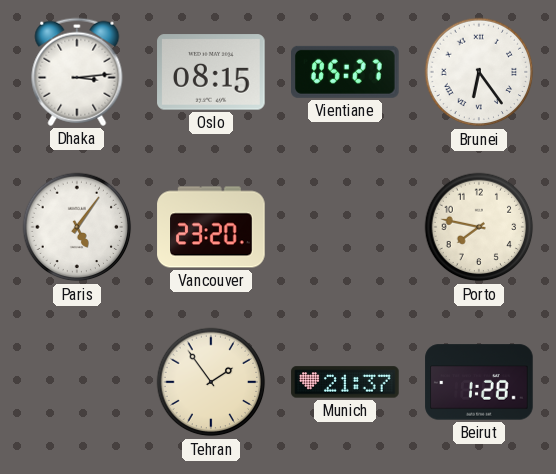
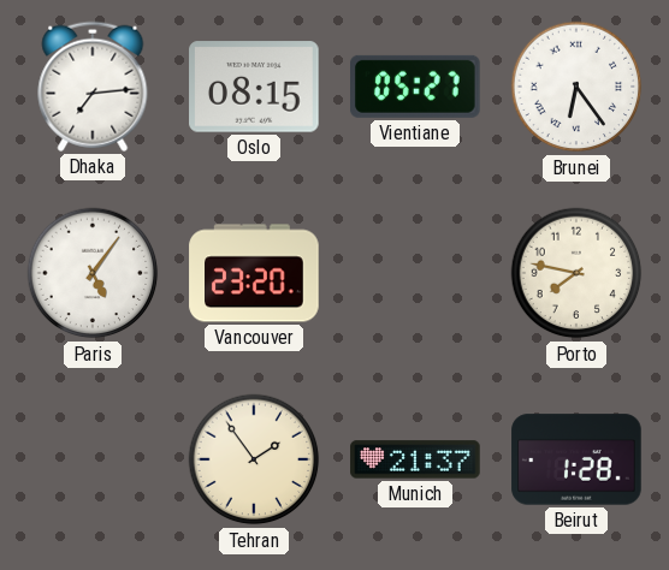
Dhaka: 3:14 -> 7:14
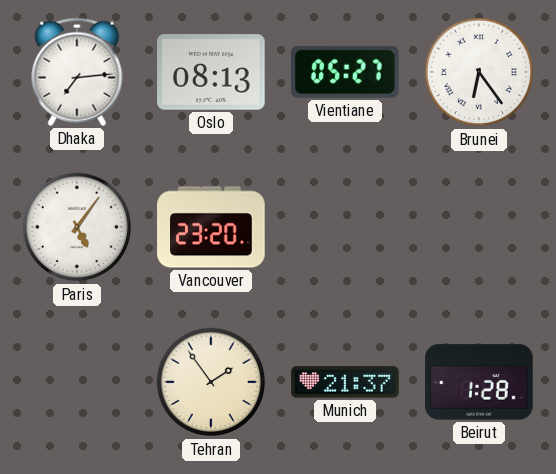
Oslo: 08:15 -> 08:13
Porto: 7:47 -> none
